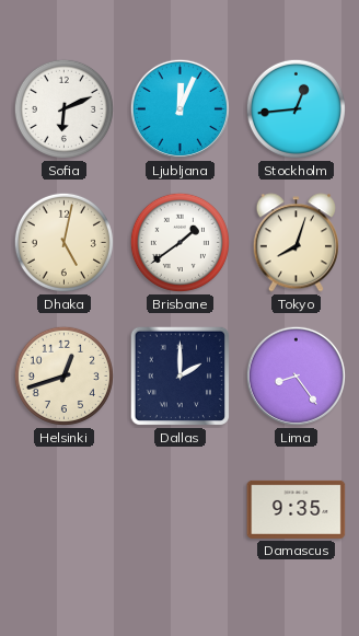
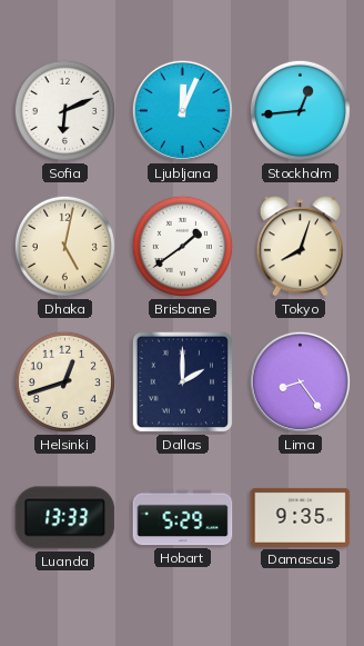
Luanda: none -> 13:33
Hobart: none -> 5:29
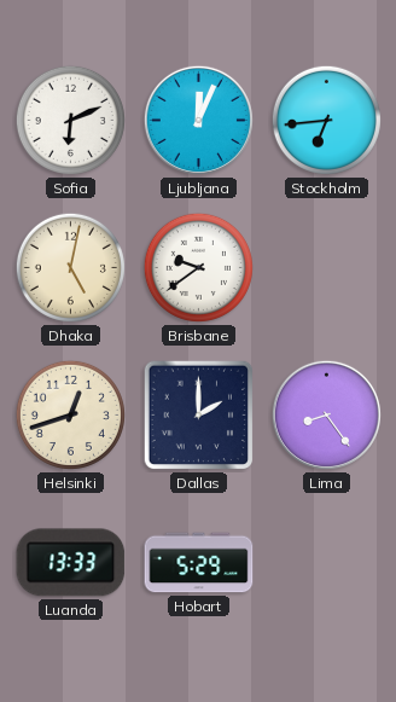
Stockholm: 12:44 -> 6:44
Brisbane: 1:39 -> 9:39
Tokyo: 8:03 -> none
Damascus: 9:35 -> none
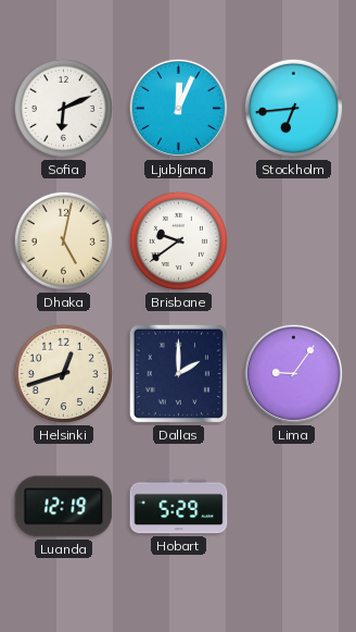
Lima: 8:24 -> 9:06
Luanda: 13:33 -> 12:19
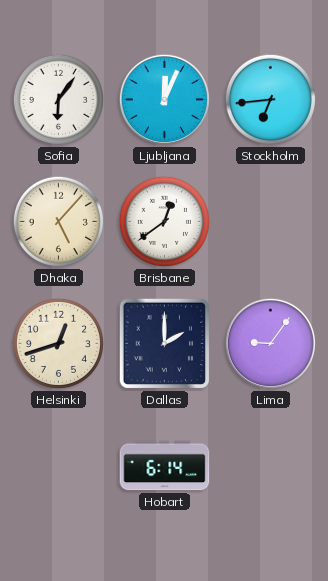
Sofia: 6:11 -> 6:06
Dhaka: 5:02 -> 5:07
Brisbane: 9:39 -> 12:39
Luanda: 12:19 -> none
Hobart: 5:29 -> 6:14
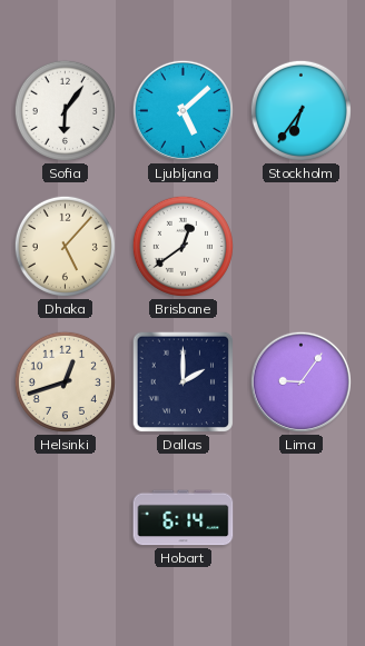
Ljubljana: 12:04 -> 5:08
Stockholm: 6:44 -> 6:36
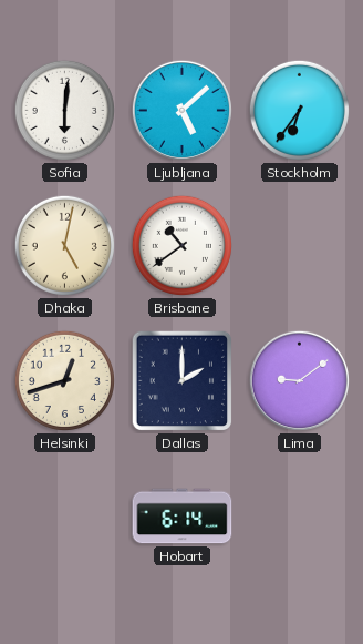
Sofia: 6:06 -> 6:01
Dhaka: 5:07 -> 5:02
Brisbane: 12:39 -> 10:39
Lima: 9:06 -> 9:09
